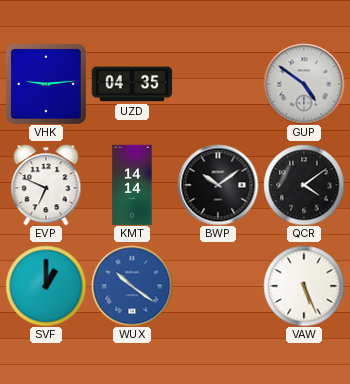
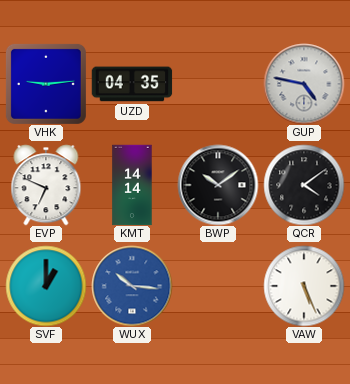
GUP: 4:51 -> 4:47
WUX: 10:21 -> 10:16
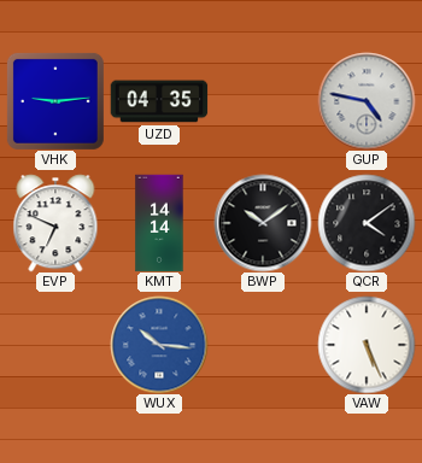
SVF: 1:00 -> none
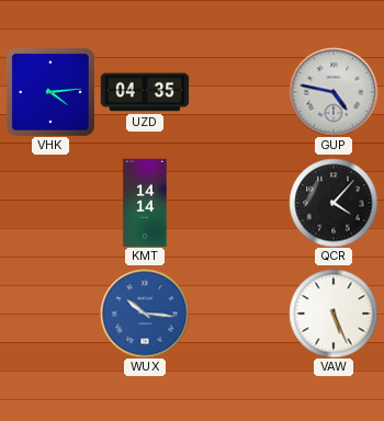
VHK: 9:14 -> 4:14
EVP: 6:49 -> none
BWP: 10:09 -> none
QCR: 4:09 -> 4:07
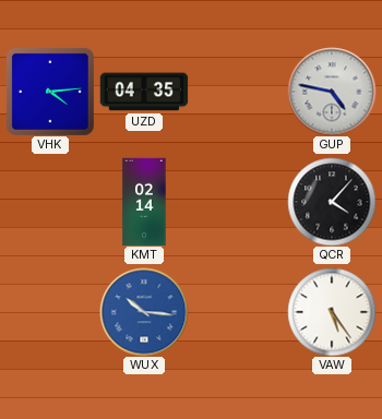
KMT: 14:14 -> 02:14
VAW: 5:26 -> 5:24
